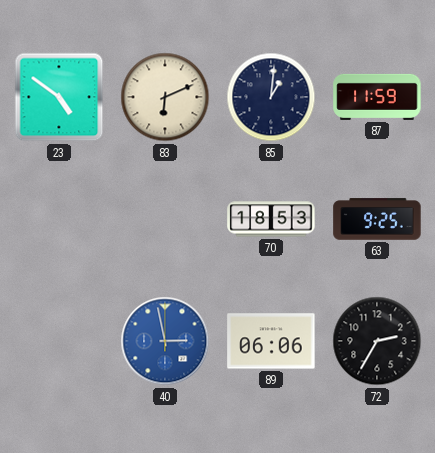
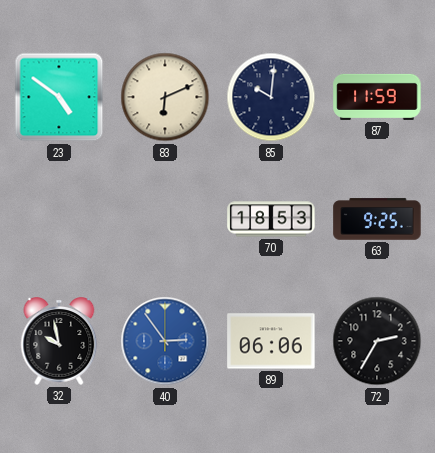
85: 1:01 -> 10:01
32: none -> 9:58
40: 2:58 -> 2:54
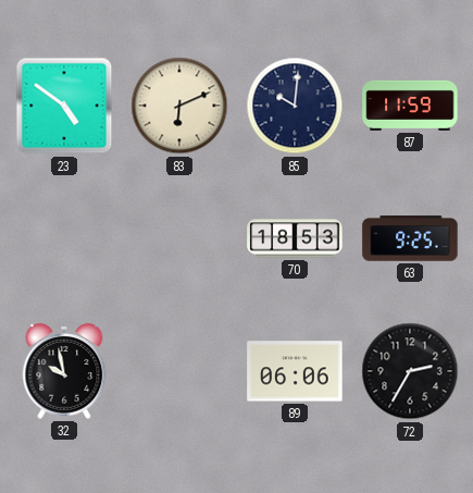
40: 2:54 -> none
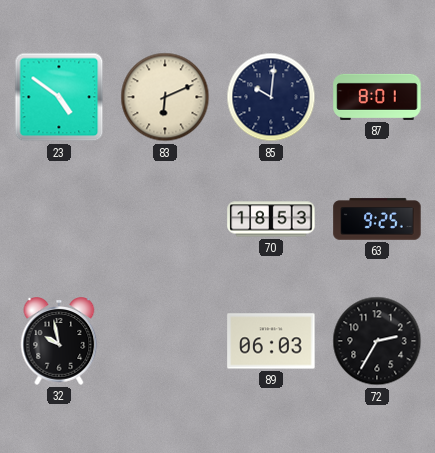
87: 11:59 -> 8:01
89: 06:06 -> 06:03
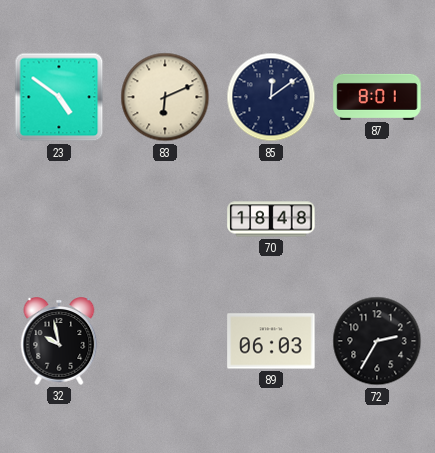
85: 10:01 -> 12:09
70: 18:53 -> 18:48
63: 9:25 -> none
